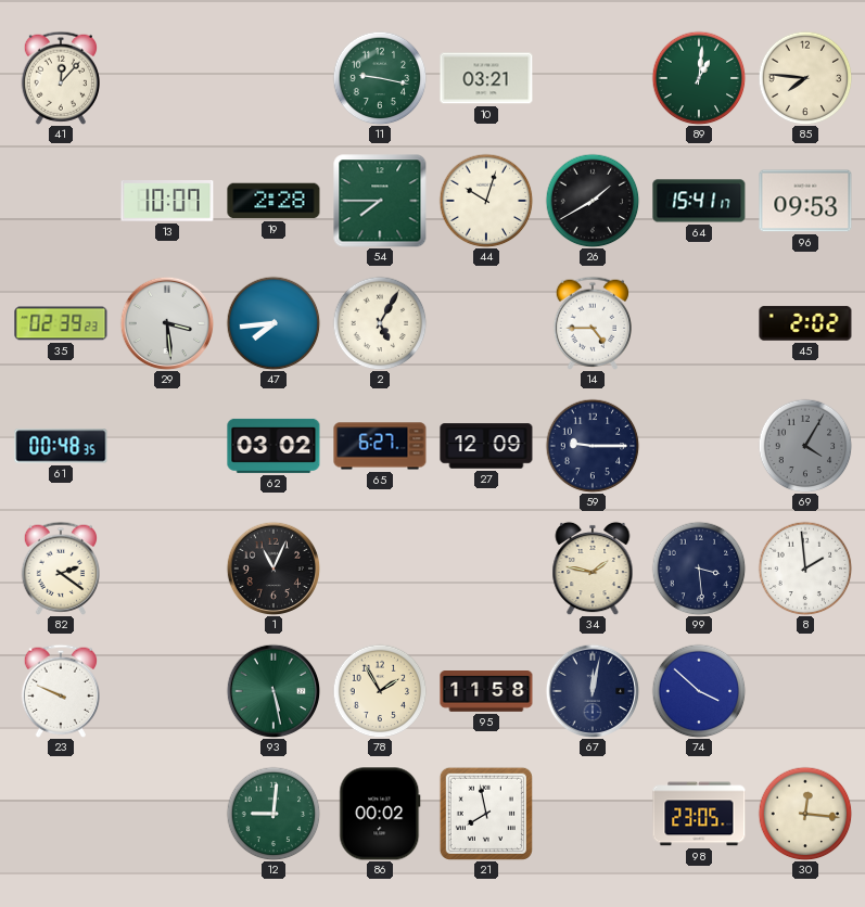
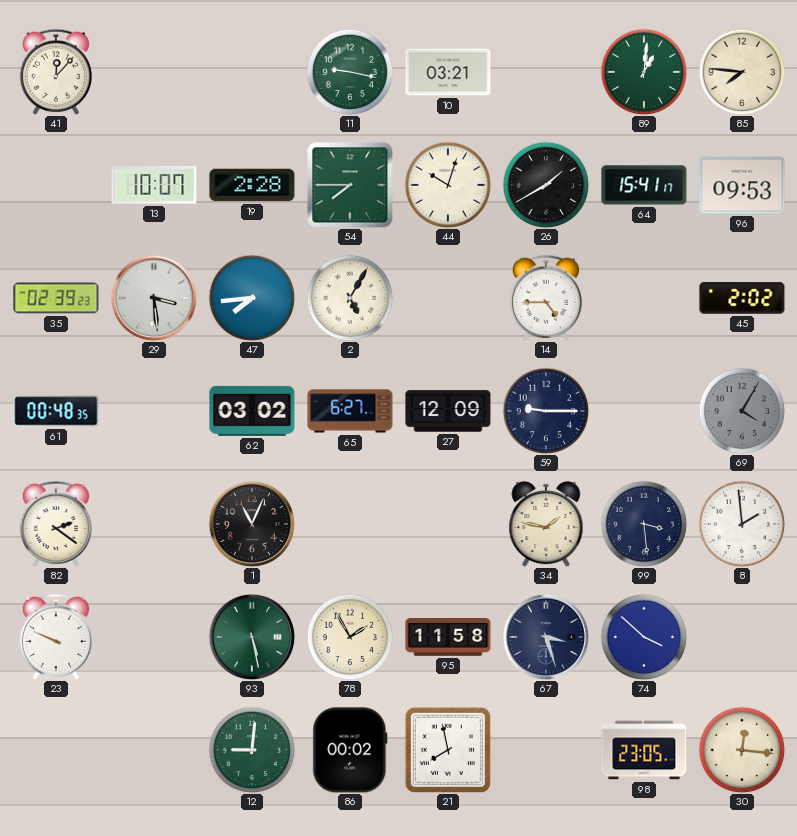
67: 12:02 -> 3:27
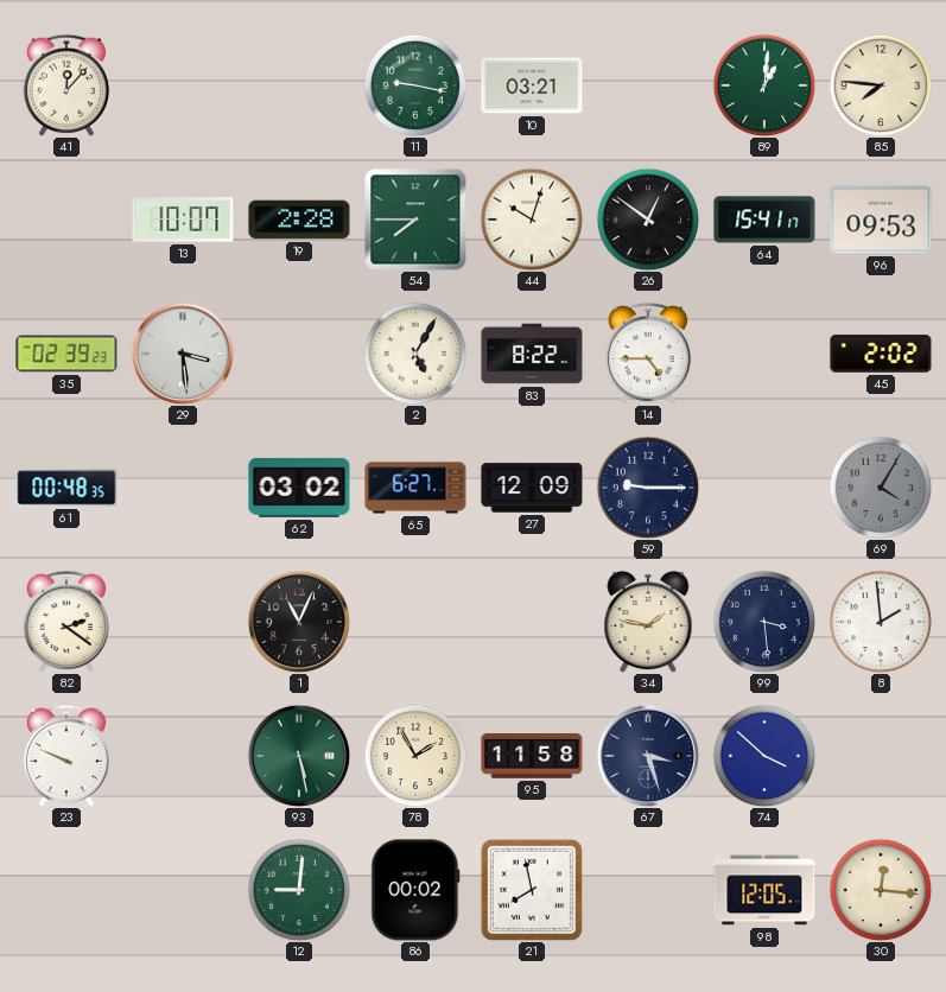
26: 1:40 -> 12:51
47: 7:44 -> none
83: none -> 8:22
98: 23:05 -> 12:05
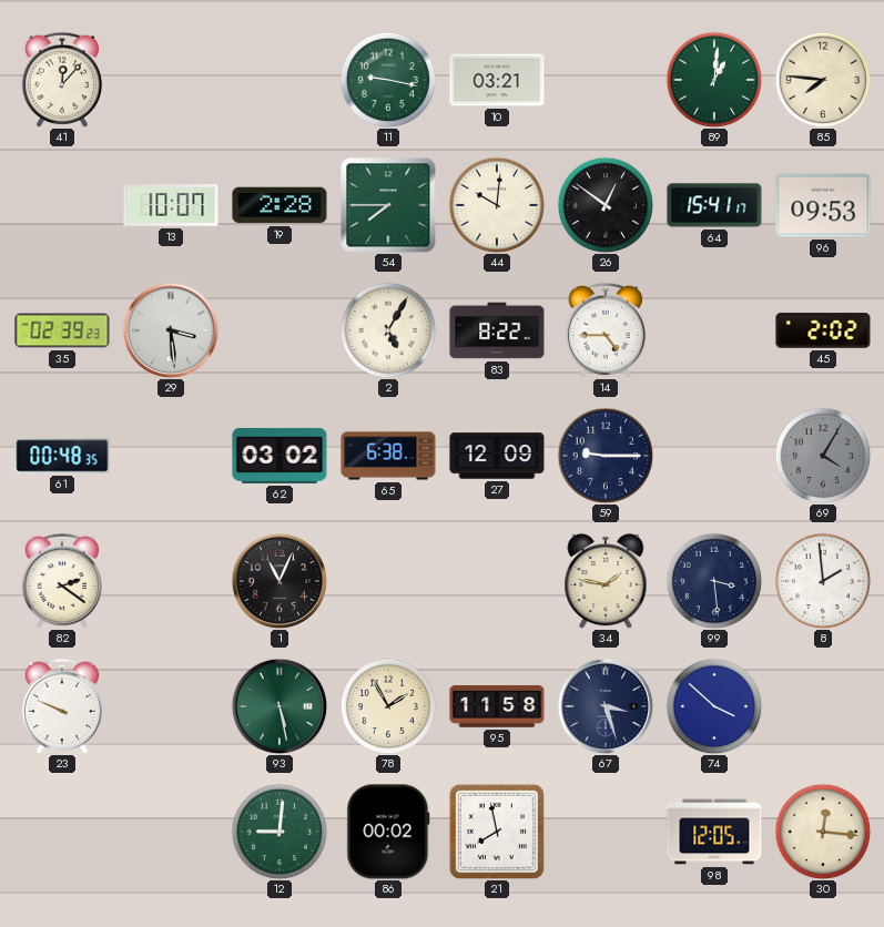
44: 10:03 -> 10:01
65: 6:27 -> 6:38
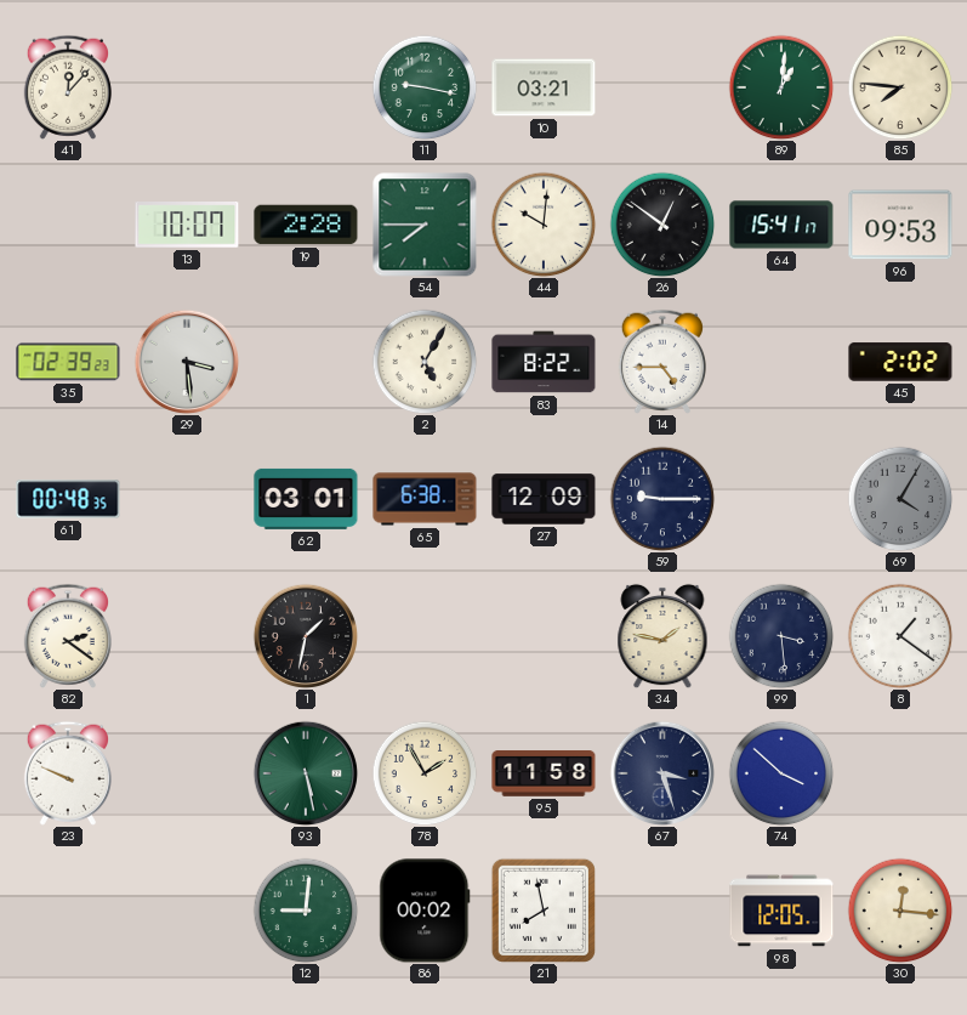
62: 03:02 -> 03:01
1: 11:04 -> 1:32
8: 1:59 -> 1:21
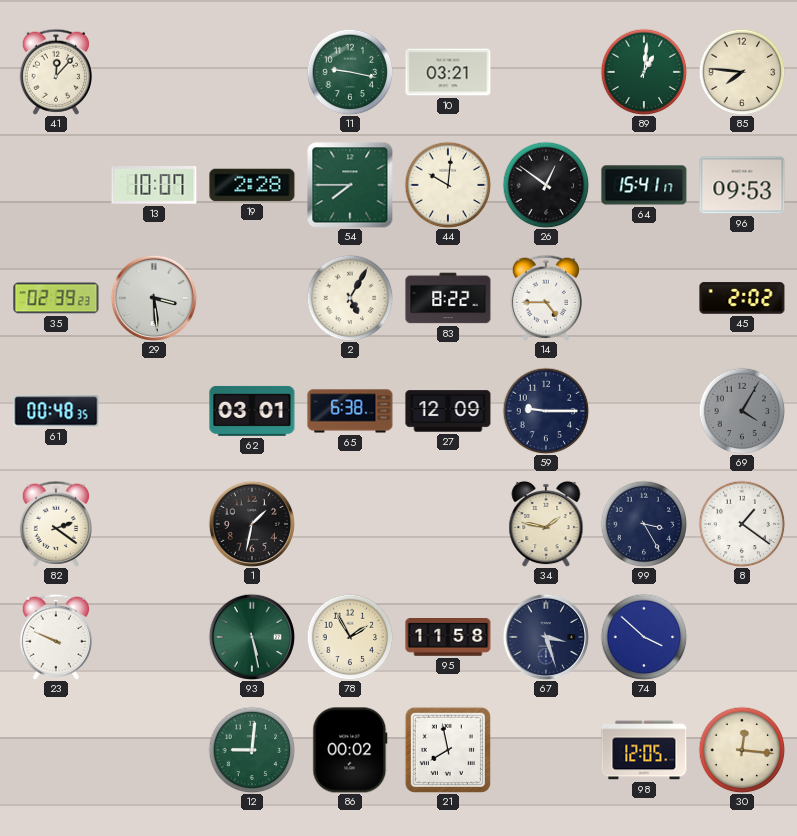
99: 3:29 -> 3:25
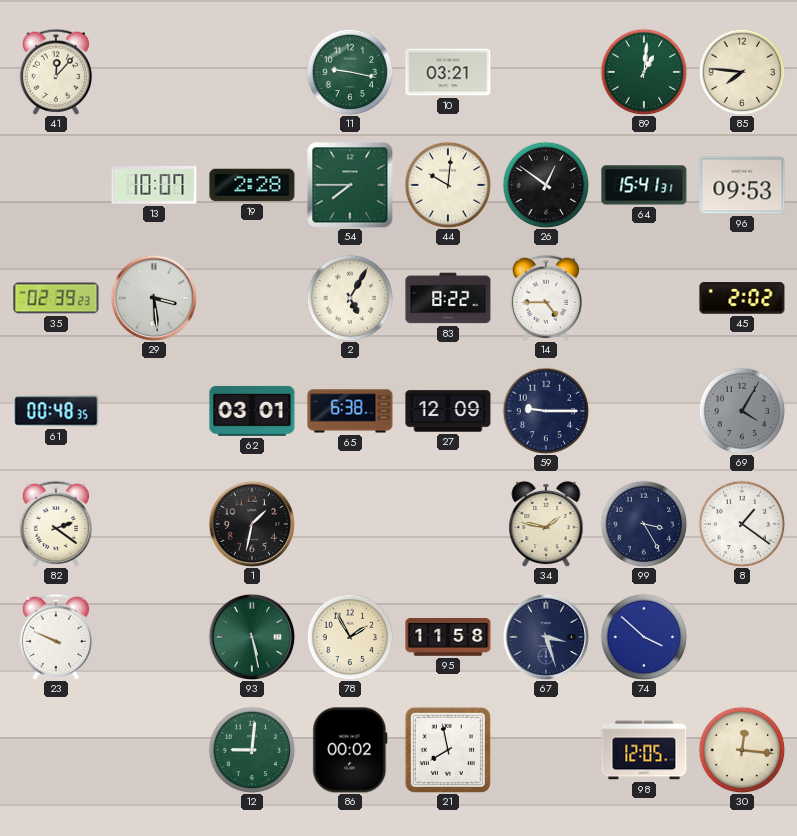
64: 15:41:17 -> 15:41:31
